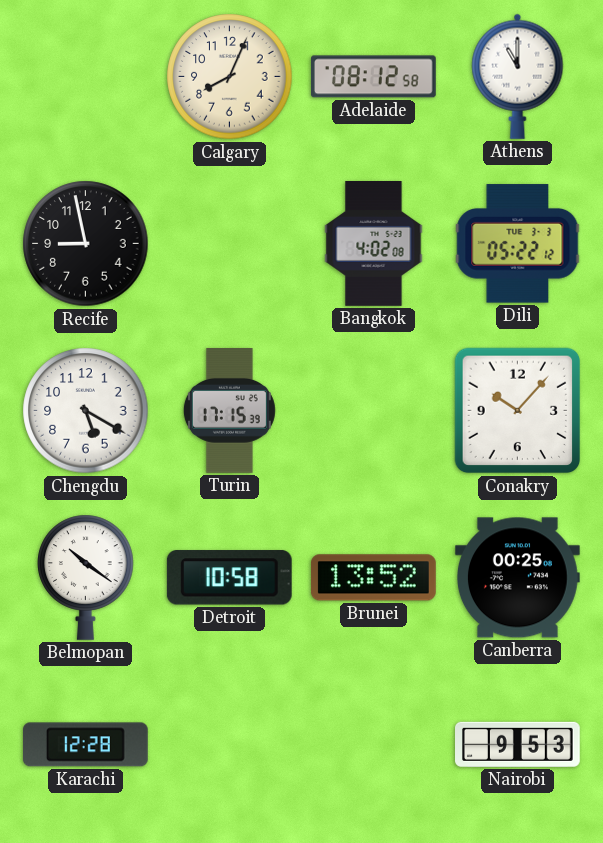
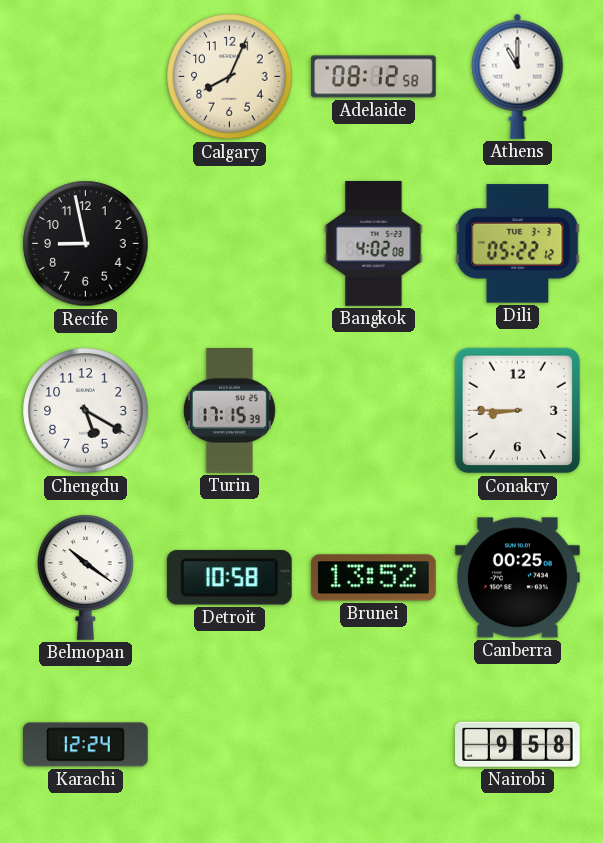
Conakry: 10:07 -> 8:45
Karachi: 12:28 -> 12:24
Nairobi: 9:53 -> 9:58
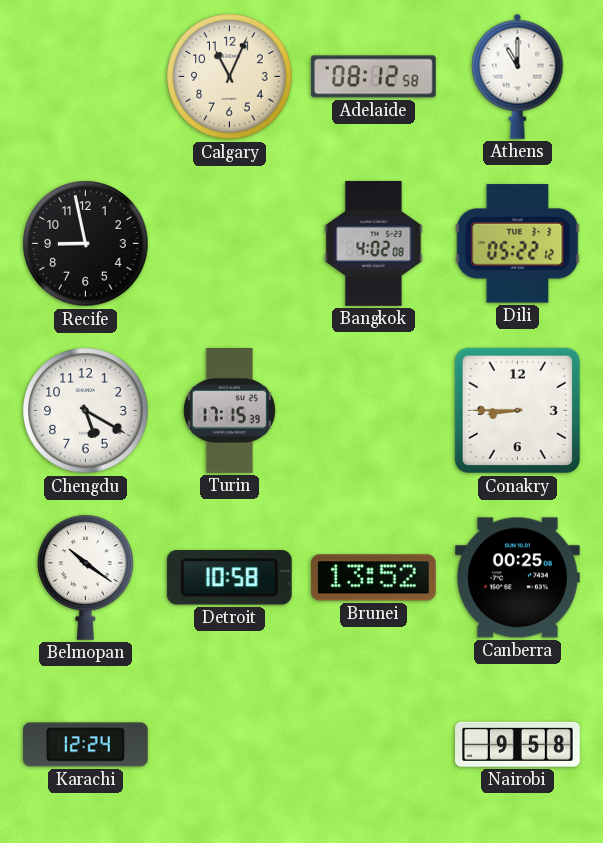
Calgary: 8:04 -> 11:04
